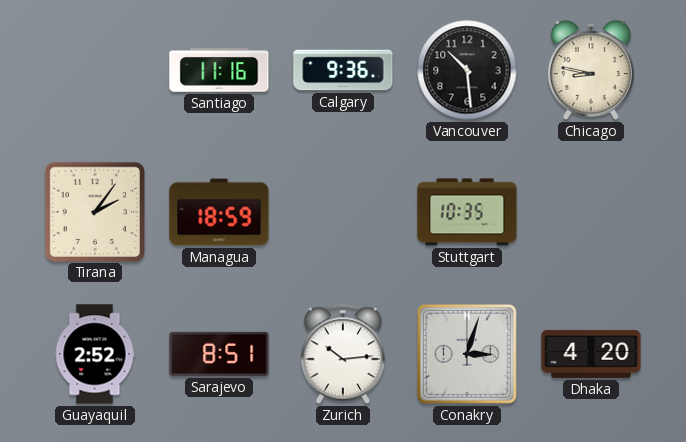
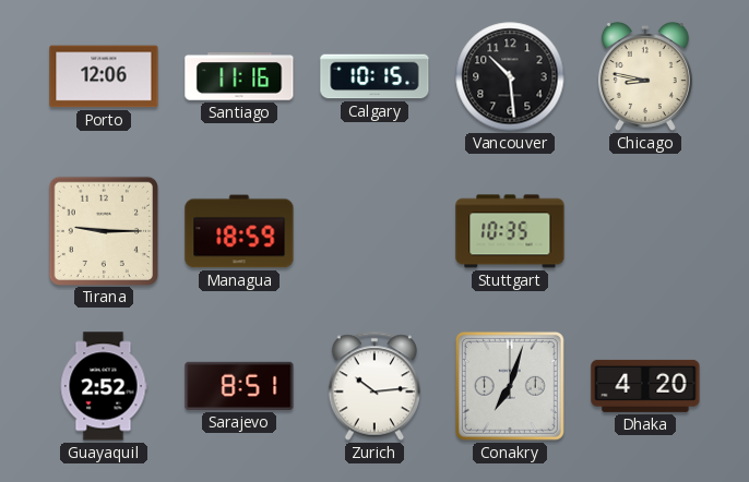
Porto: none -> 12:06
Calgary: 9:36 -> 10:15
Tirana: 2:06 -> 9:15
Conakry: 3:03 -> 7:03
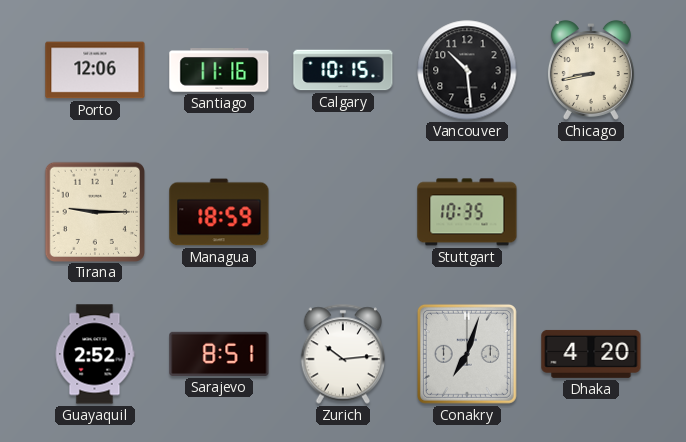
Chicago: 8:47 -> 8:43
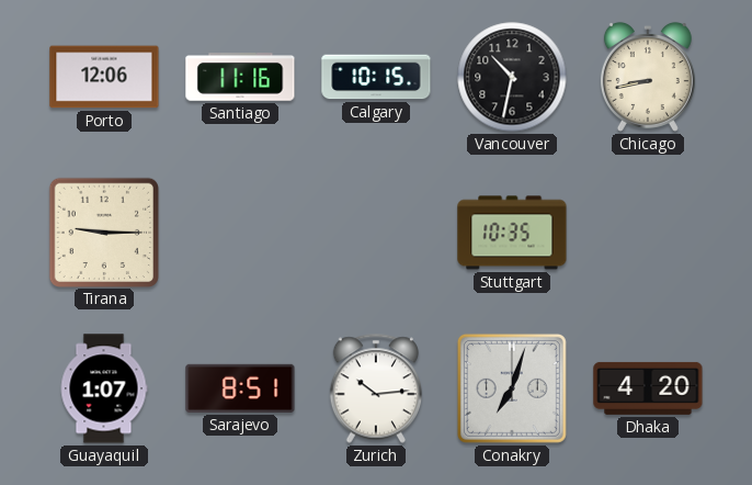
Vancouver: 10:29 -> 10:32
Managua: 18:59 -> none
Guayaquil: 2:52 -> 1:07
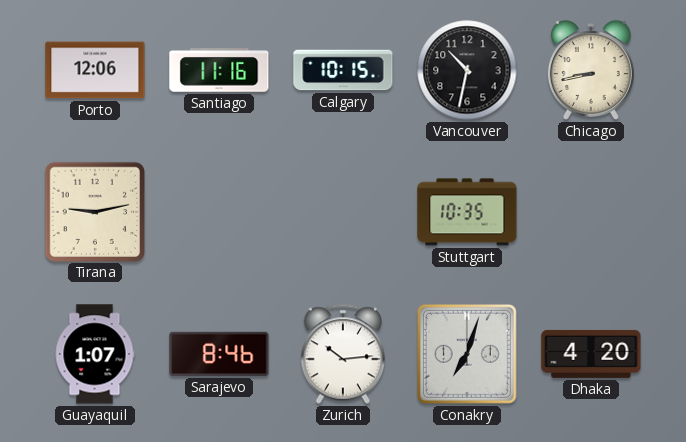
Tirana: 9:15 -> 9:13
Sarajevo: 8:51 -> 8:46
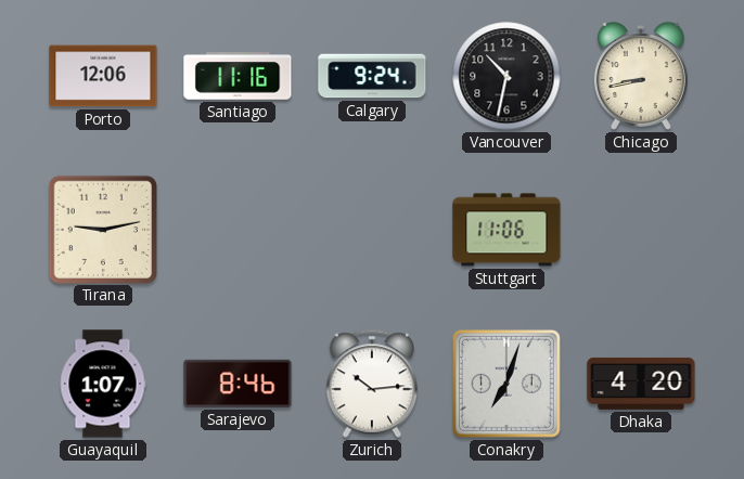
Calgary: 10:15 -> 9:24
Stuttgart: 10:35 -> 11:06
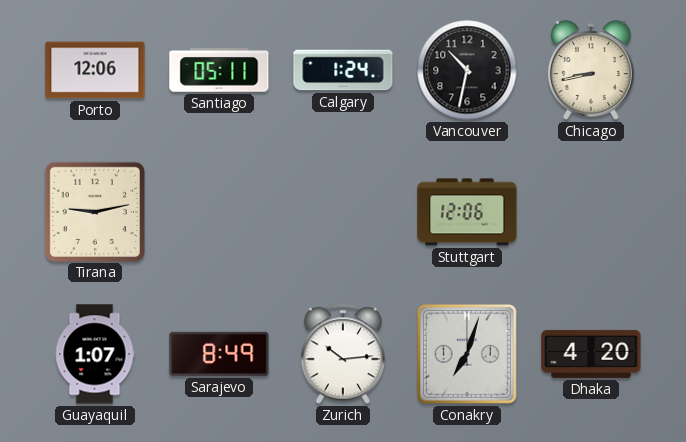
Santiago: 11:16 -> 05:11
Calgary: 9:24 -> 1:24
Stuttgart: 11:06 -> 12:06
Sarajevo: 8:46 -> 8:49
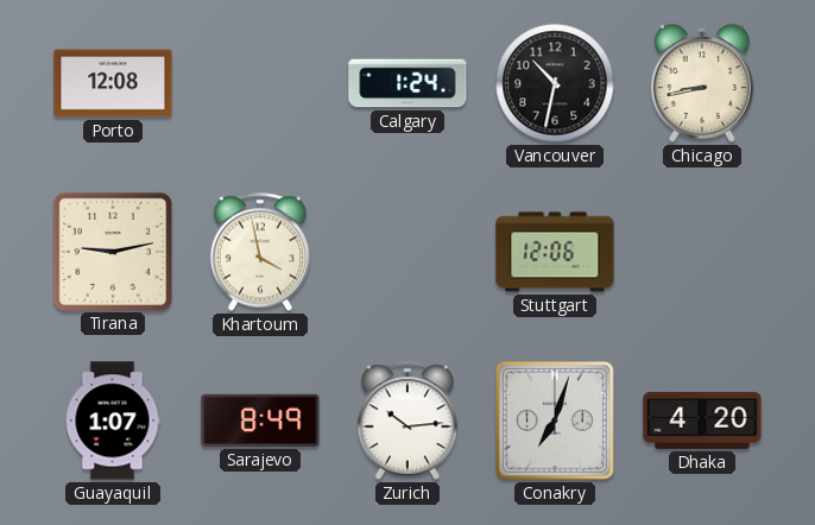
Porto: 12:06 -> 12:08
Santiago: 05:11 -> none
Khartoum: none -> 3:58
